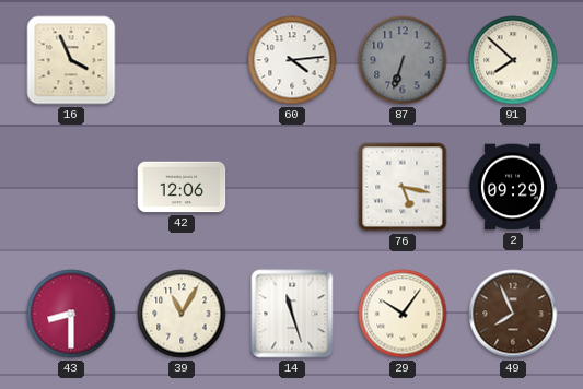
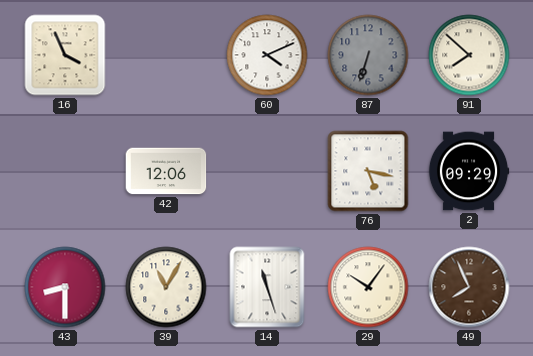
60: 4:14 -> 4:11
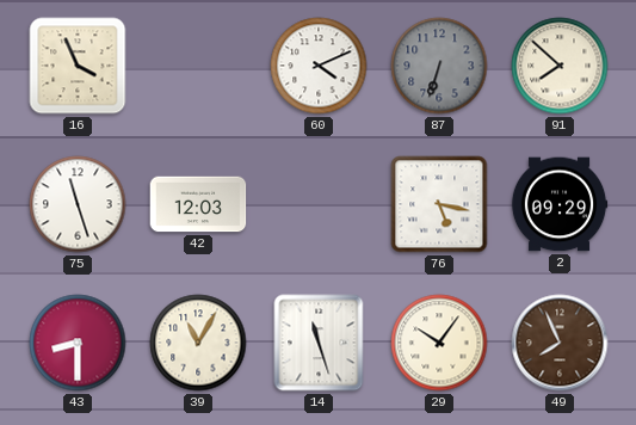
75: none -> 11:27
42: 12:06 -> 12:03
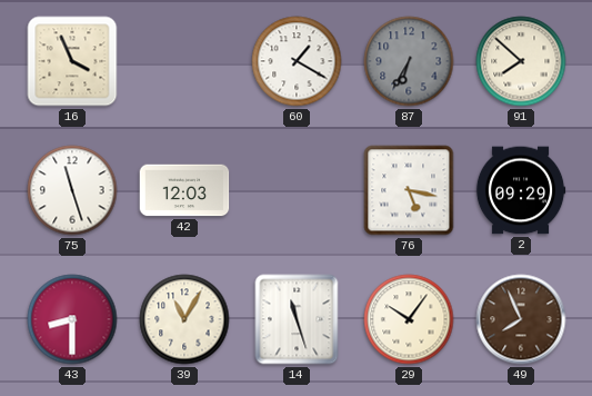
60: 4:11 -> 1:20
87: 6:33 -> 6:35
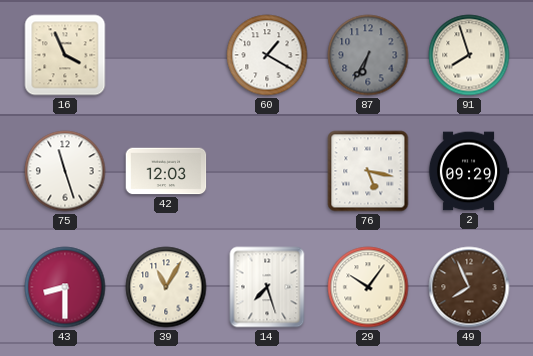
91: 7:52 -> 7:57
14: 11:27 -> 7:27
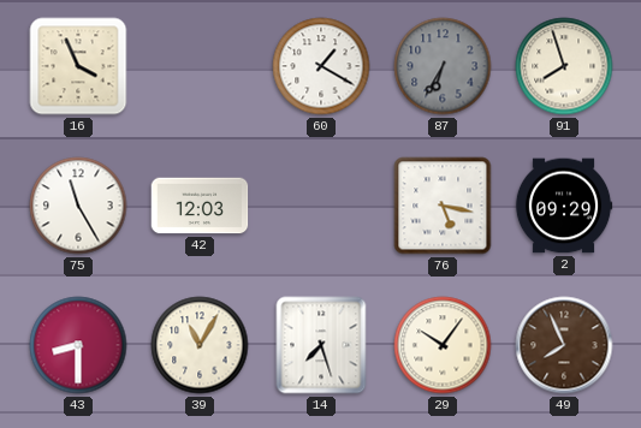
75: 11:27 -> 11:25
